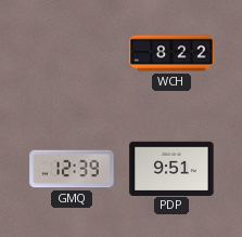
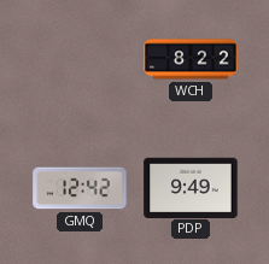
GMQ: 12:39 -> 12:42
PDP: 9:51 -> 9:49
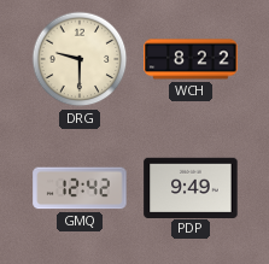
DRG: none -> 9:30
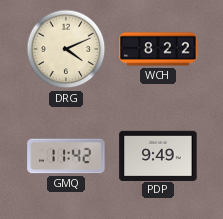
DRG: 9:30 -> 4:11
GMQ: 12:42 -> 11:42
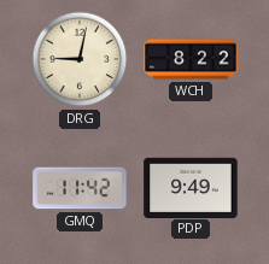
DRG: 4:11 -> 9:02
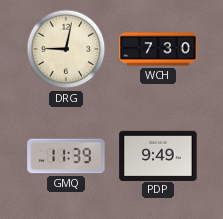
WCH: 8:22 -> 7:30
GMQ: 11:42 -> 11:39
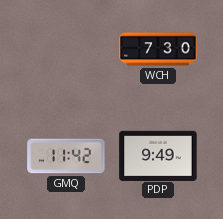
DRG: 9:02 -> none
GMQ: 11:39 -> 11:42
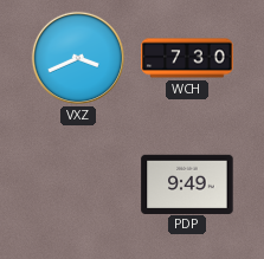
VXZ: none -> 3:41
GMQ: 11:42 -> none
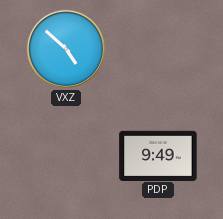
VXZ: 3:41 -> 4:52
WCH: 7:30 -> none
